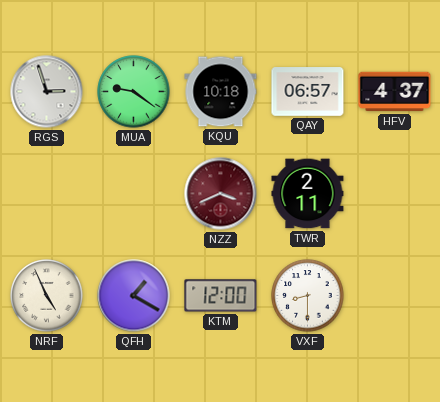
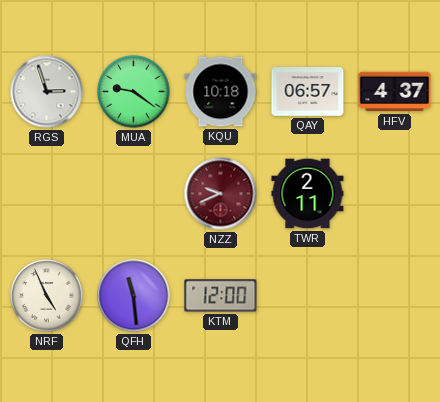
NZZ: 3:41 -> 9:41
QFH: 1:20 -> 11:29
VXF: 8:30 -> none
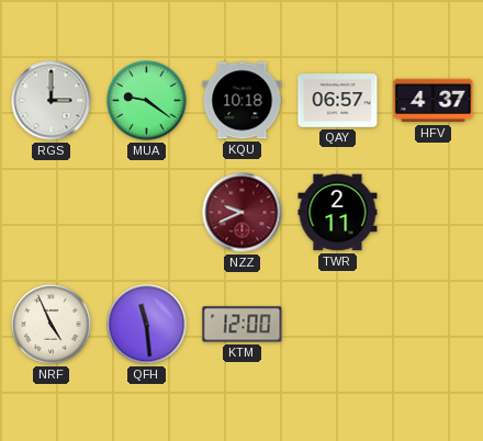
RGS: 2:57 -> 3:00
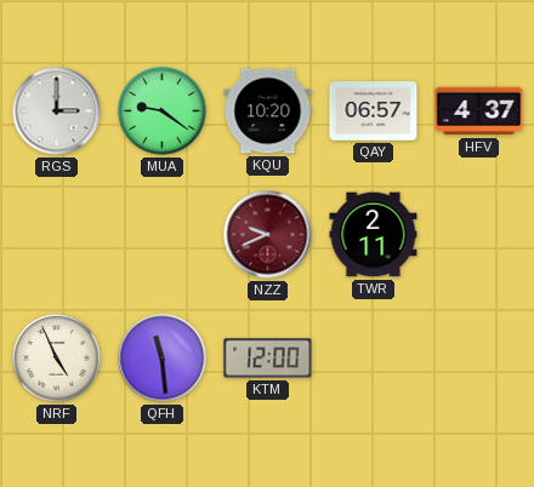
KQU: 10:18 -> 10:20
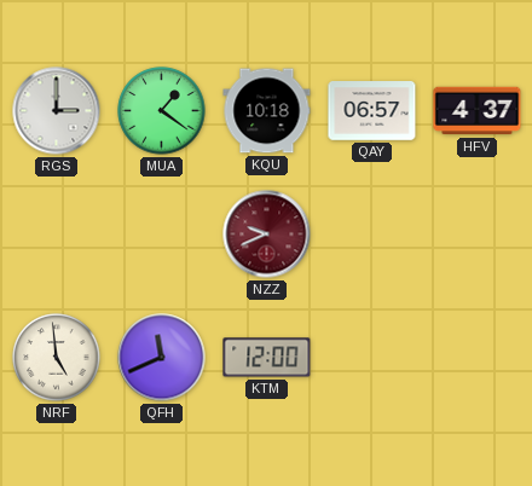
MUA: 9:21 -> 1:21
KQU: 10:20 -> 10:18
TWR: 2:11 -> none
NRF: 4:56 -> 4:59
QFH: 11:29 -> 11:41
